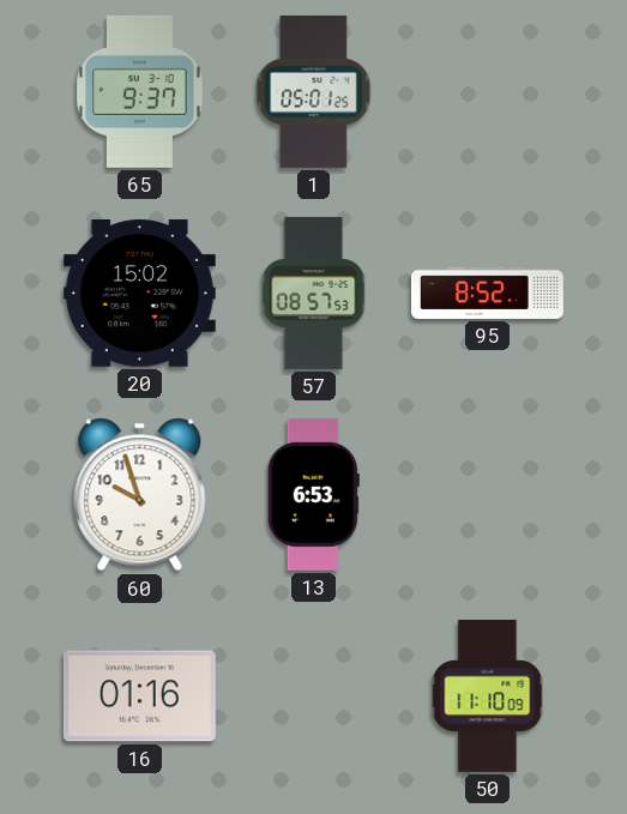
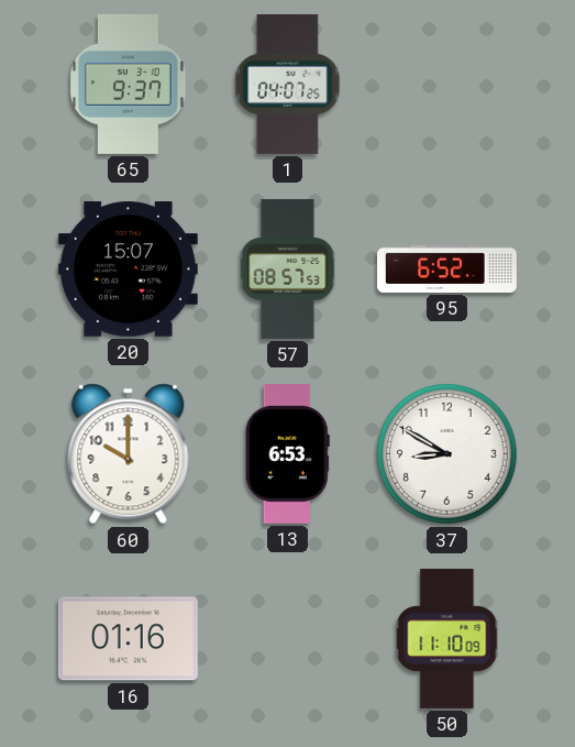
1: 05:01 -> 04:07
20: 15:02 -> 15:07
95: 8:52 -> 6:52
60: 9:57 -> 10:00
37: none -> 8:50
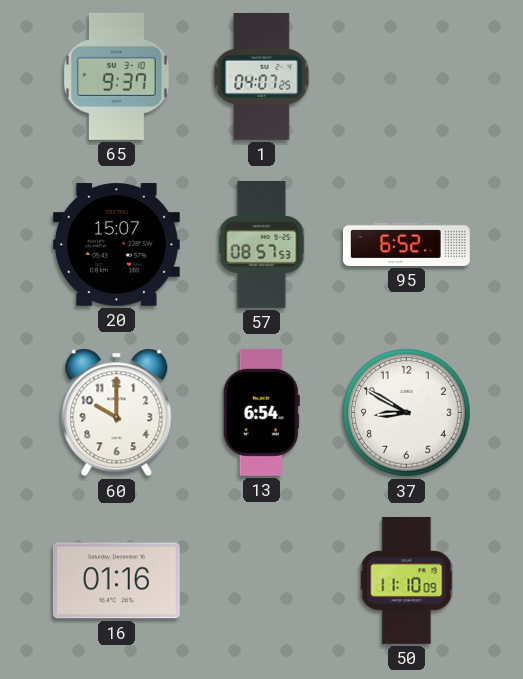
13: 6:53 -> 6:54
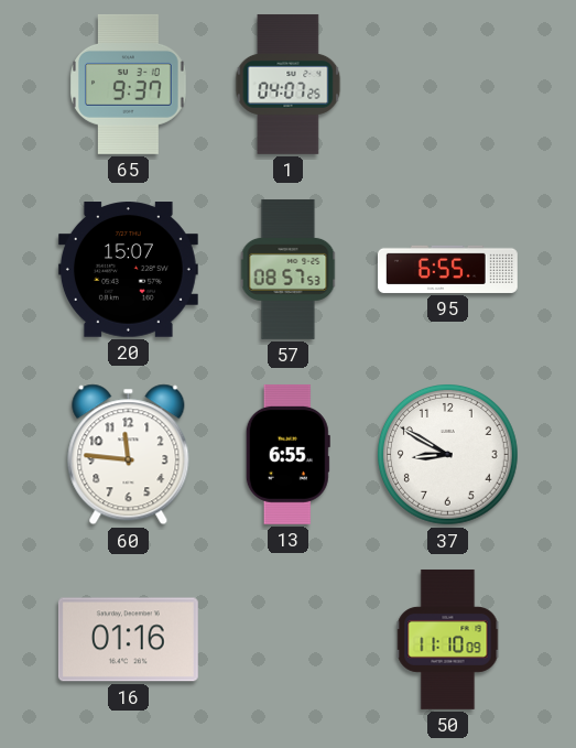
95: 6:52 -> 6:55
60: 10:00 -> 11:46
13: 6:54 -> 6:55
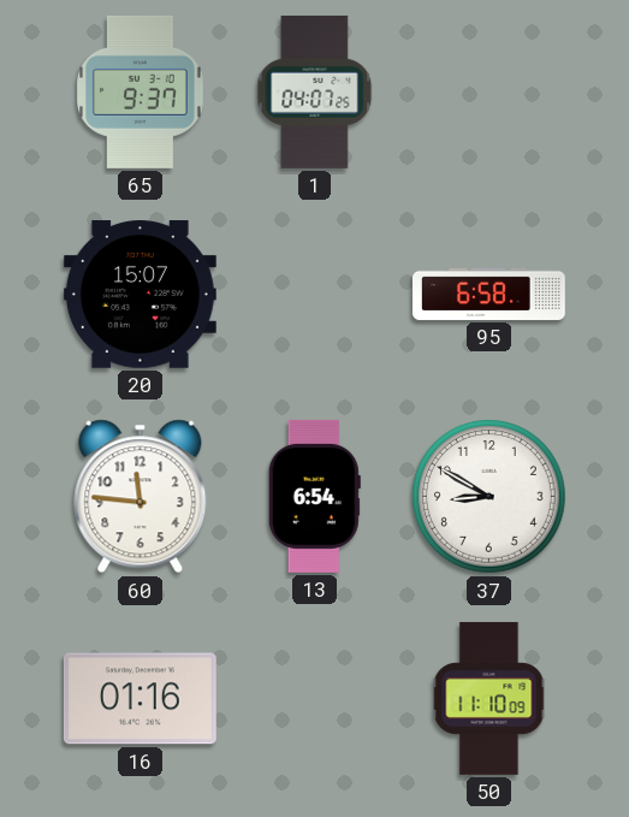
57: 08:57 -> none
95: 6:55 -> 6:58
13: 6:55 -> 6:54
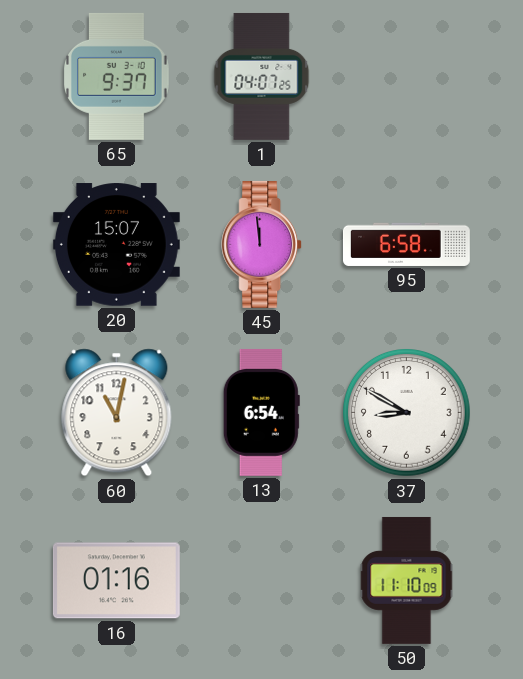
45: none -> 11:59
60: 11:46 -> 11:02
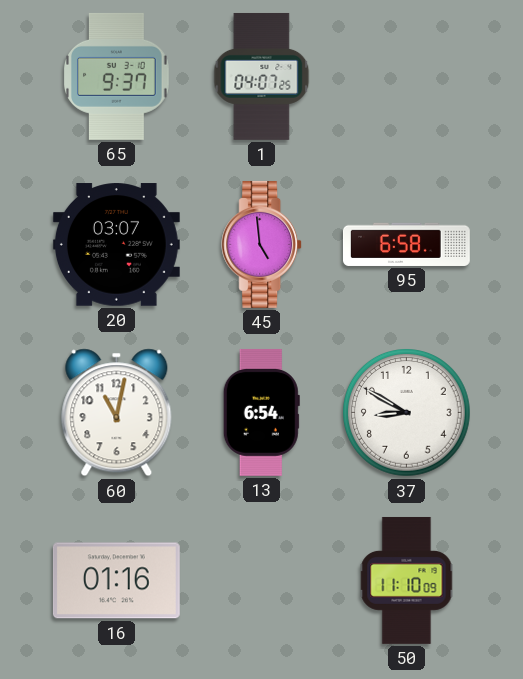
20: 15:07 -> 03:07
45: 11:59 -> 4:59
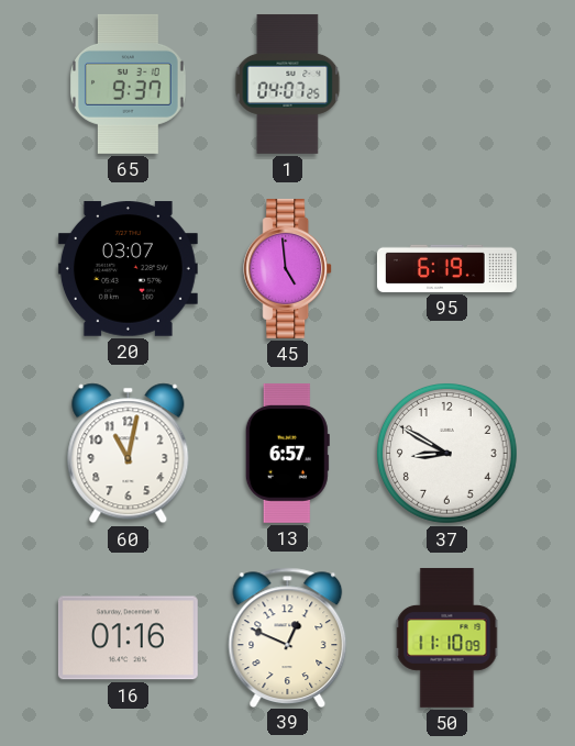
95: 6:58 -> 6:19
13: 6:54 -> 6:57
39: none -> 12:49
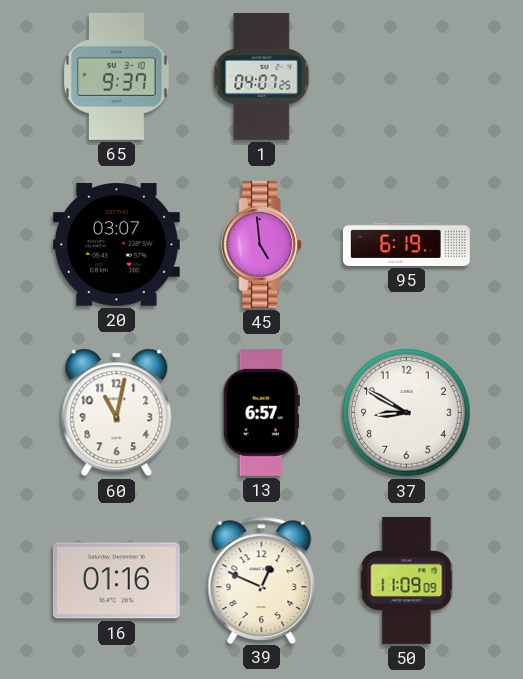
50: 11:10 -> 11:09
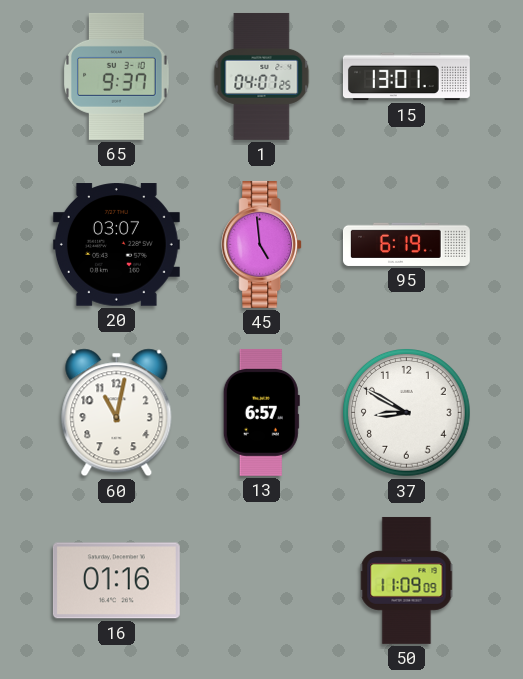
15: none -> 13:01
39: 12:49 -> none
